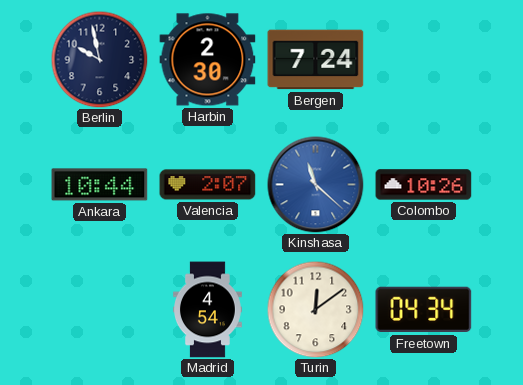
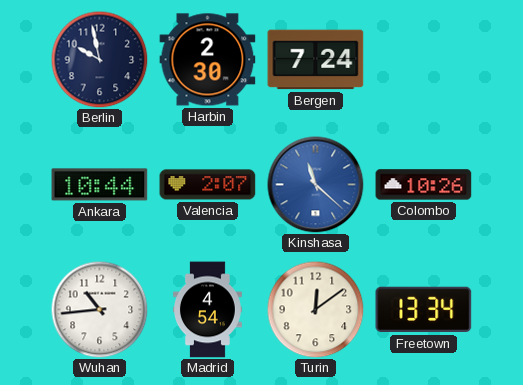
Wuhan: none -> 10:44
Freetown: 04:34 -> 13:34
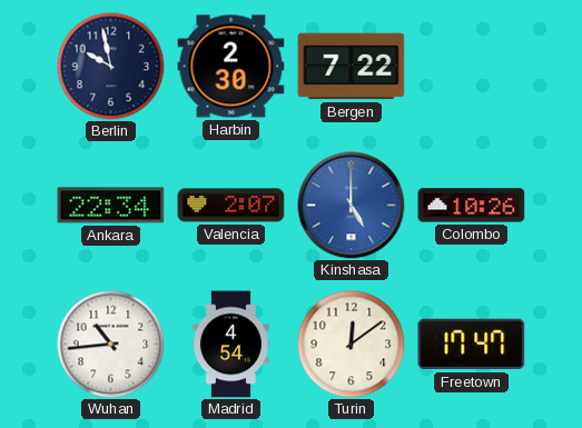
Bergen: 7:24 -> 7:22
Ankara: 10:44 -> 22:34
Kinshasa: 11:22 -> 5:00
Freetown: 13:34 -> 17:47
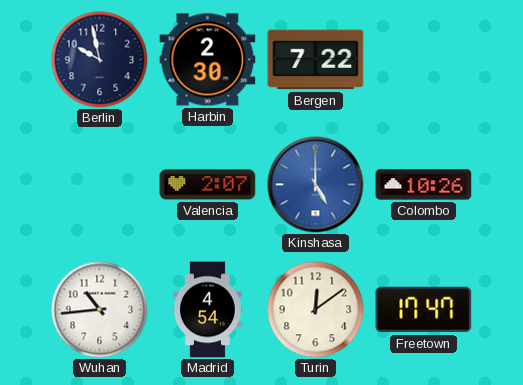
Ankara: 22:34 -> none
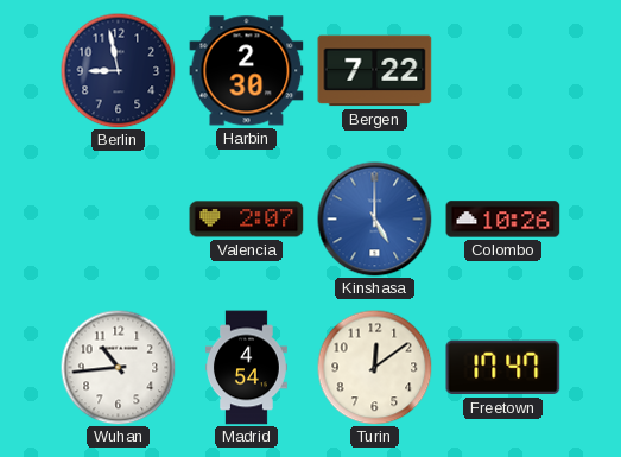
Berlin: 9:58 -> 8:58
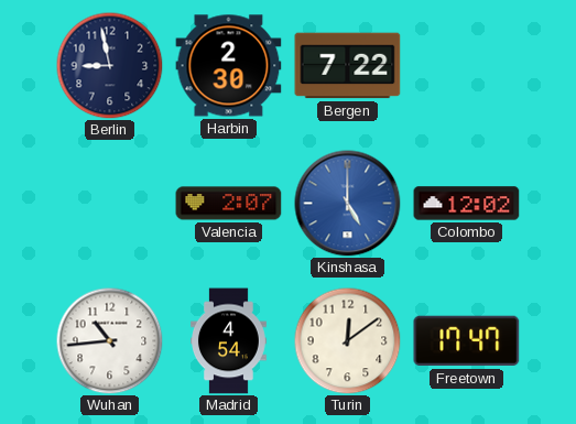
Colombo: 10:26 -> 12:02
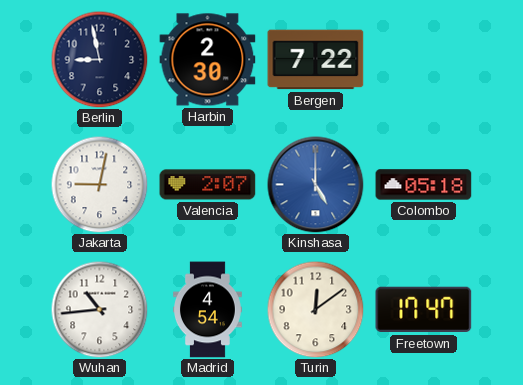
Jakarta: none -> 9:02
Colombo: 12:02 -> 05:18
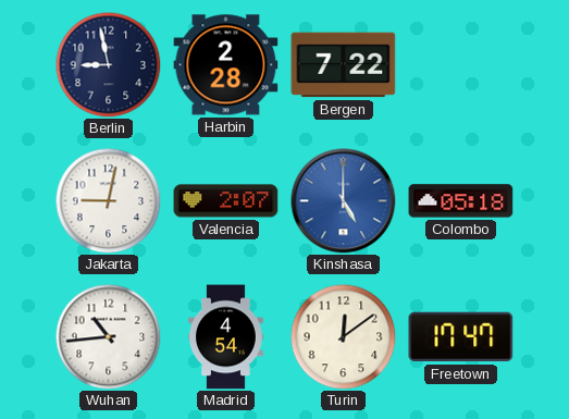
Harbin: 2:30 -> 2:28
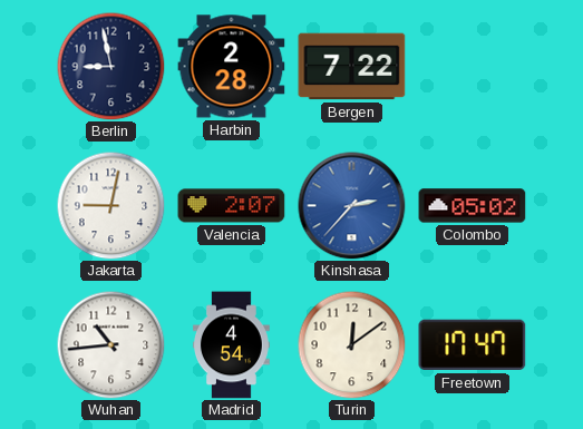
Kinshasa: 5:00 -> 2:37
Colombo: 05:18 -> 05:02
